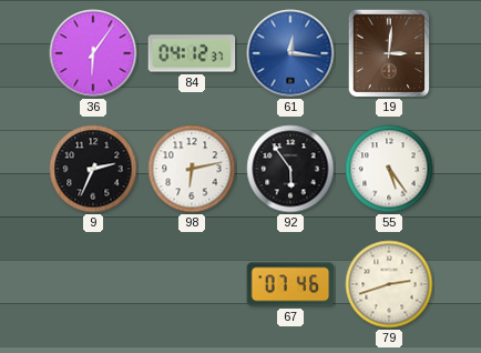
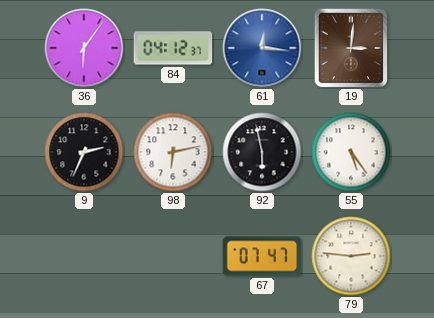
92: 5:54 -> 5:58
67: 07:46 -> 07:47
79: 2:42 -> 2:46
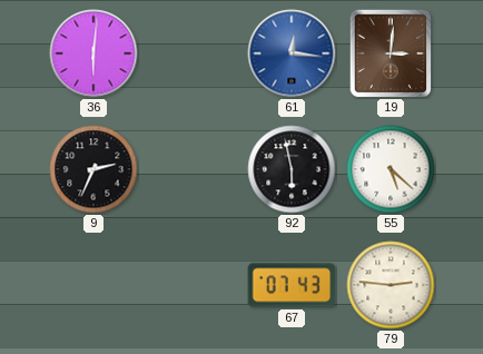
36: 6:06 -> 6:01
84: 04:12 -> none
98: 6:13 -> none
55: 5:24 -> 5:22
67: 07:47 -> 07:43
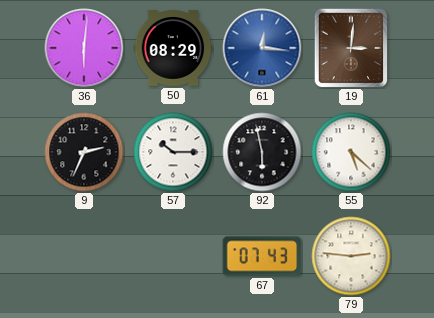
50: none -> 08:29
57: none -> 10:15
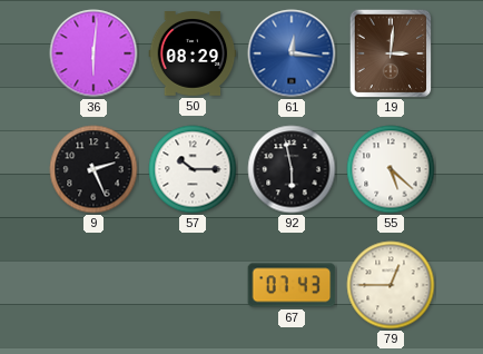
9: 2:34 -> 2:26
79: 2:46 -> 12:45
